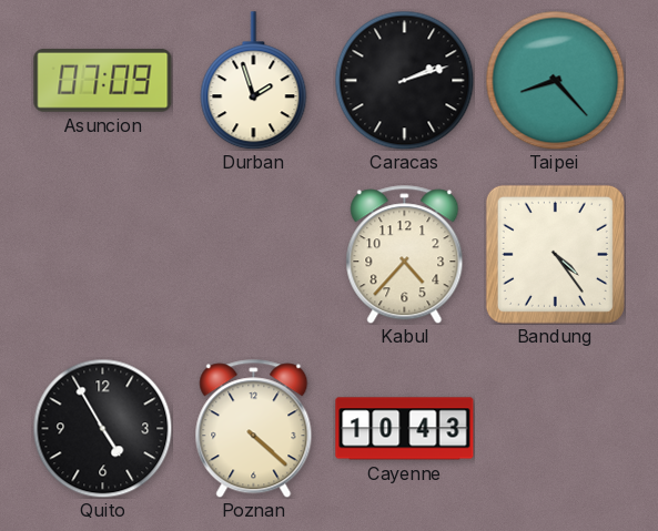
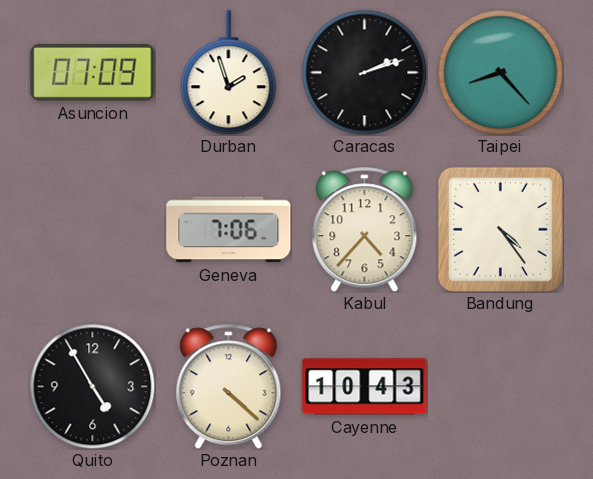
Geneva: none -> 7:06
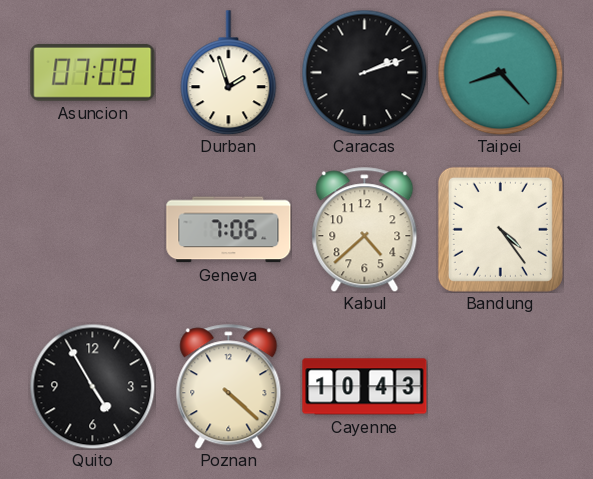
Kabul: 4:37 -> 4:38
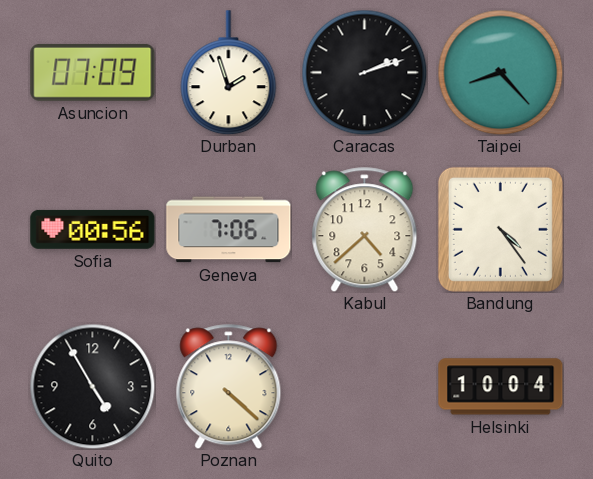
Sofia: none -> 00:56
Cayenne: 10:43 -> none
Helsinki: none -> 10:04
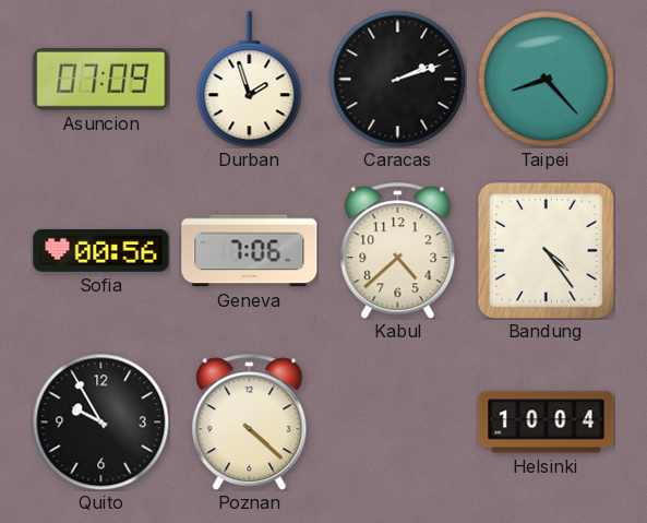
Quito: 4:55 -> 9:55
